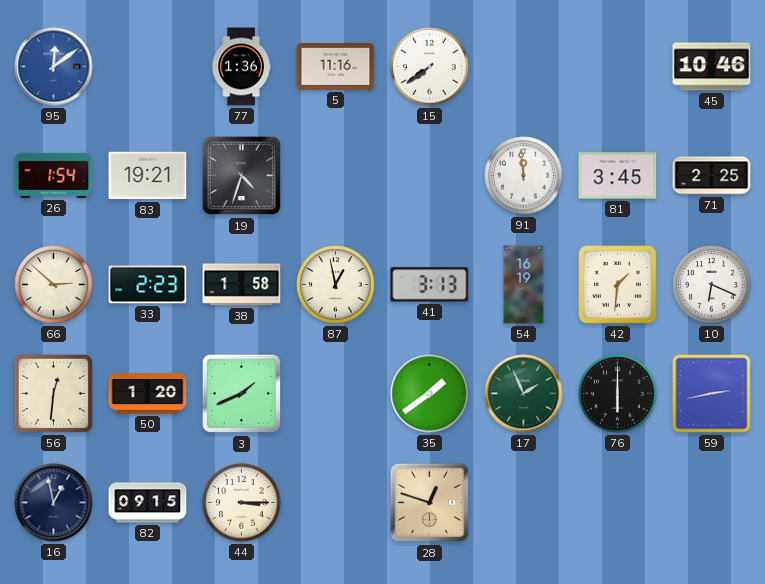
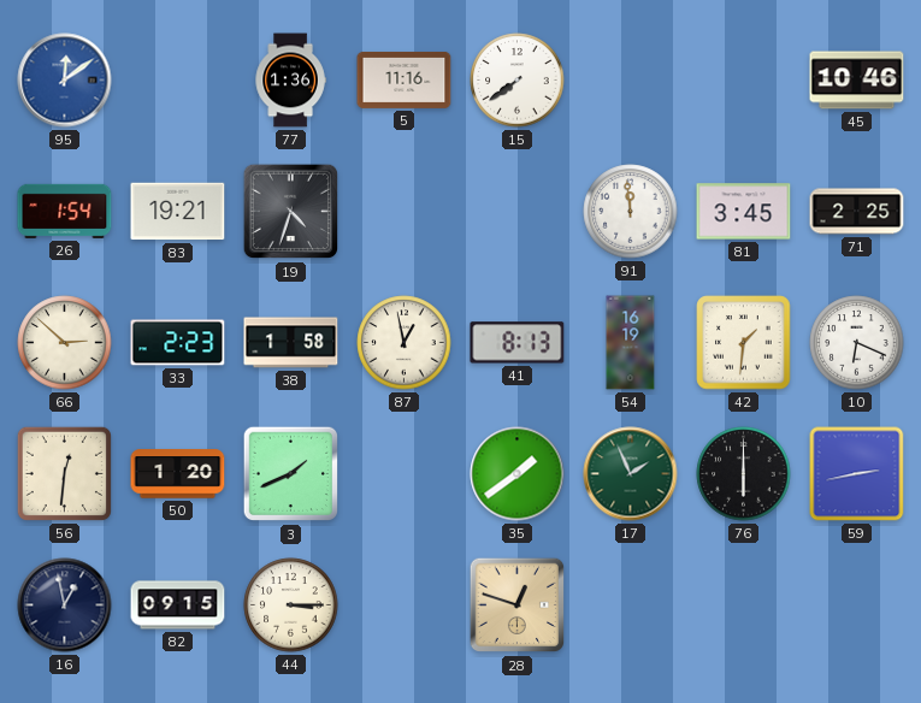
41: 3:13 -> 8:13
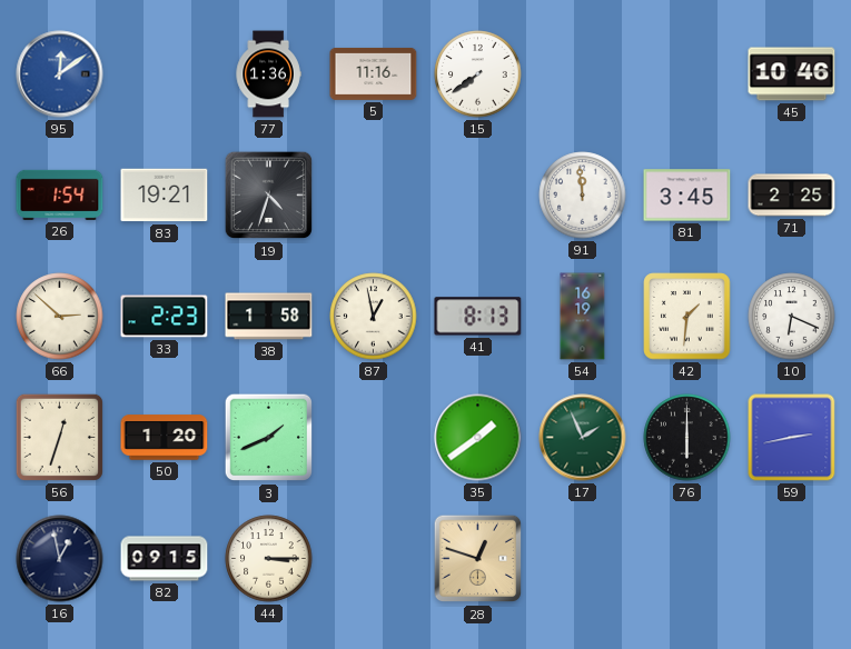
56: 12:31 -> 12:33
